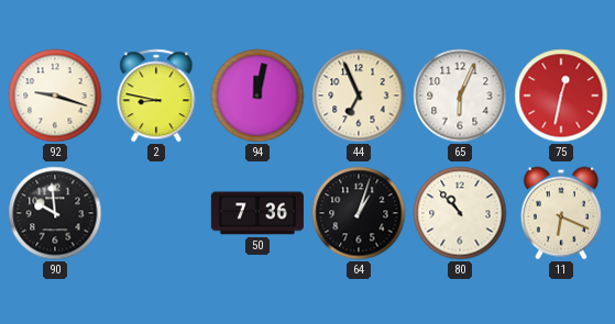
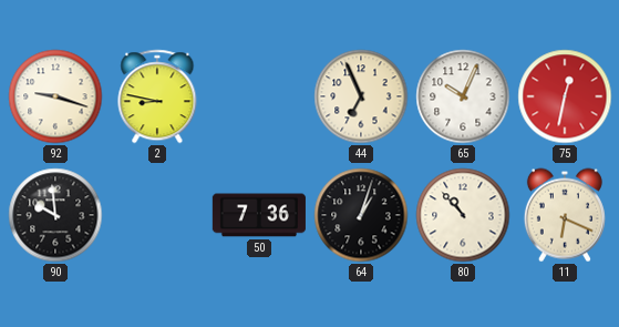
94: 12:02 -> none
65: 6:04 -> 10:04
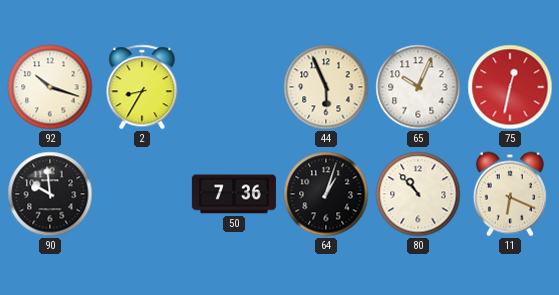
92: 9:18 -> 10:18
2: 8:47 -> 8:35
44: 6:56 -> 5:56
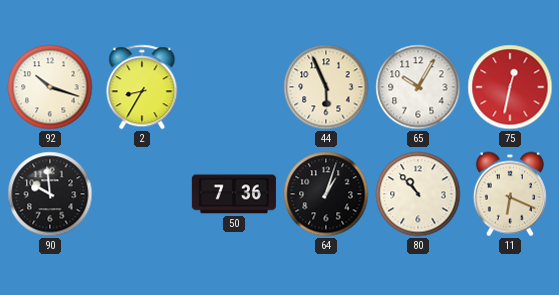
65: 10:04 -> 10:05
